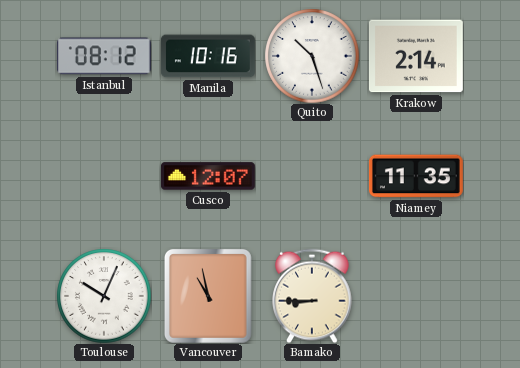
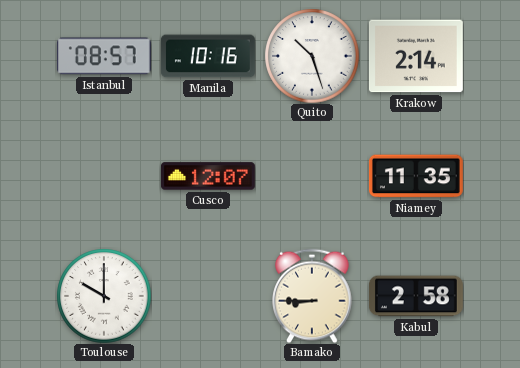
Istanbul: 08:12 -> 08:57
Toulouse: 10:04 -> 10:00
Vancouver: 10:58 -> none
Kabul: none -> 2:58
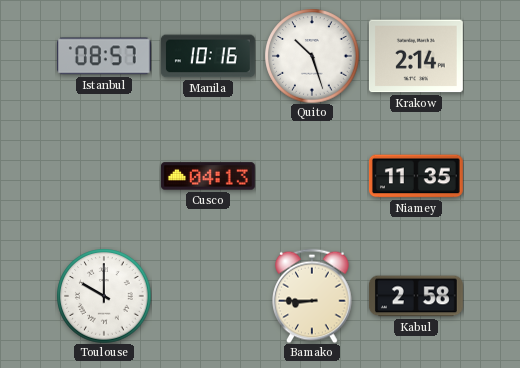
Cusco: 12:07 -> 04:13
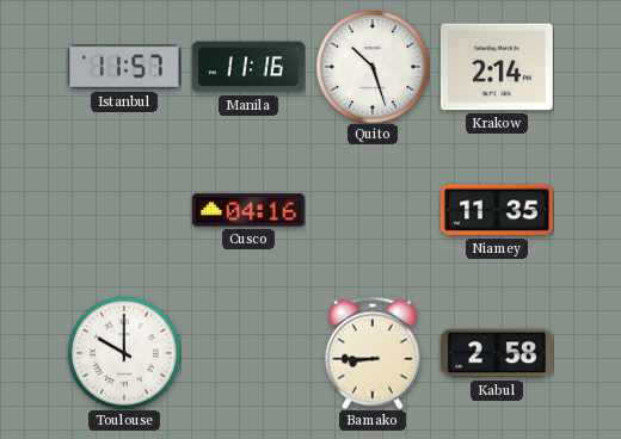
Istanbul: 08:57 -> 11:57
Manila: 10:16 -> 11:16
Cusco: 04:13 -> 04:16
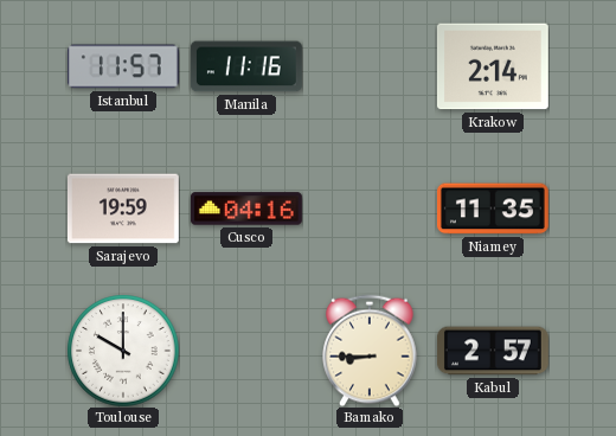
Quito: 10:27 -> none
Sarajevo: none -> 19:59
Kabul: 2:58 -> 2:57
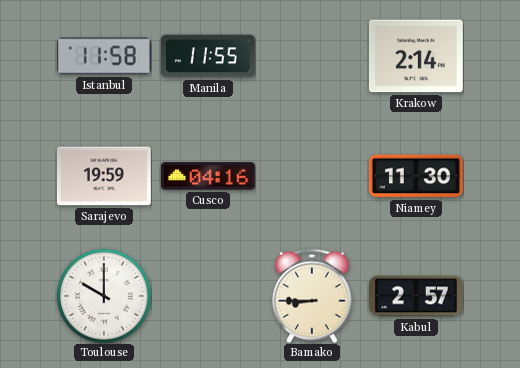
Istanbul: 11:57 -> 11:58
Manila: 11:16 -> 11:55
Niamey: 11:35 -> 11:30
